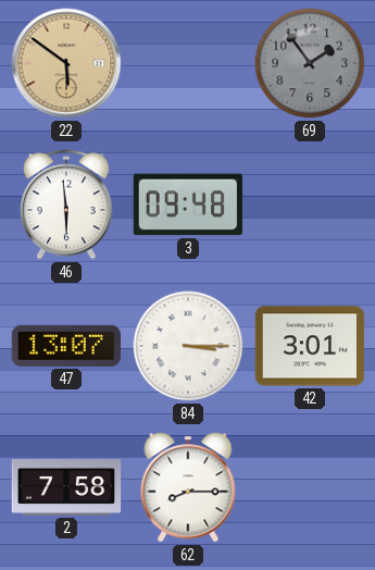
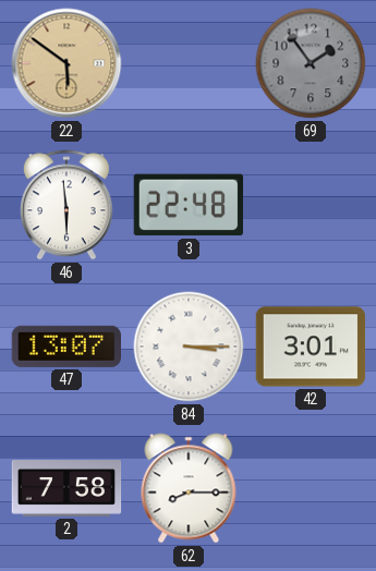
3: 09:48 -> 22:48
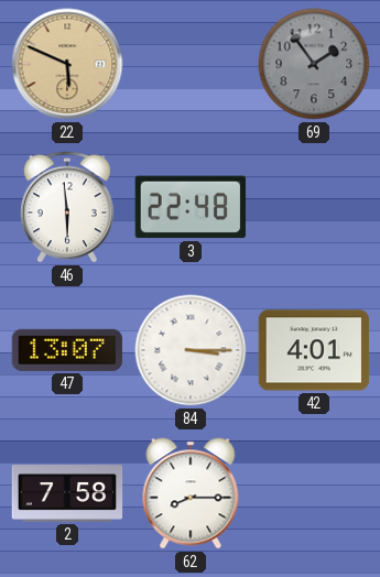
22: 5:51 -> 5:49
42: 3:01 -> 4:01
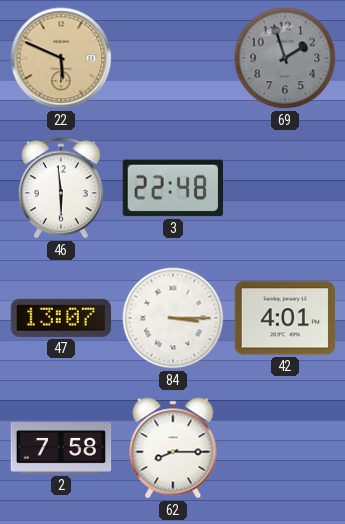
69: 1:54 -> 1:57
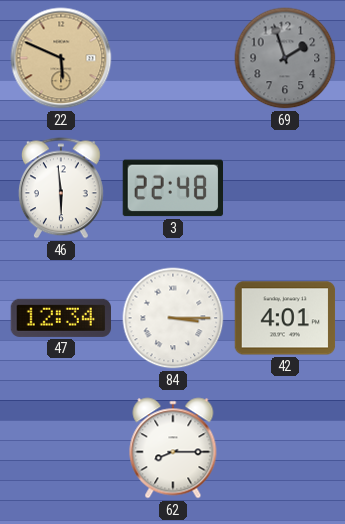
47: 13:07 -> 12:34
2: 7:58 -> none
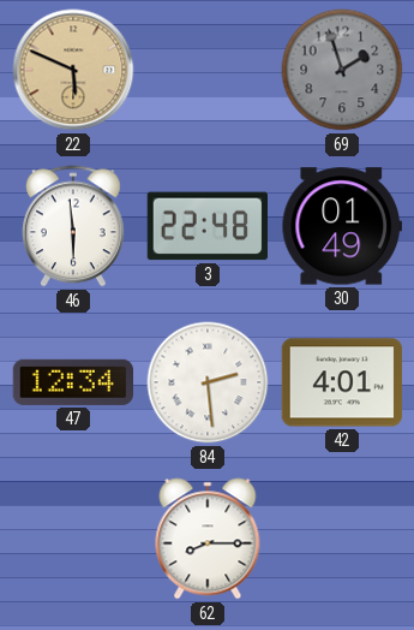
30: none -> 01:49
84: 3:15 -> 2:29
